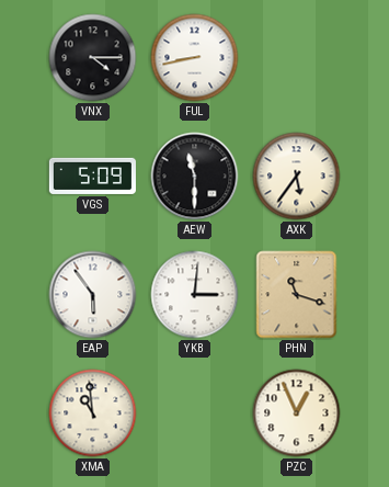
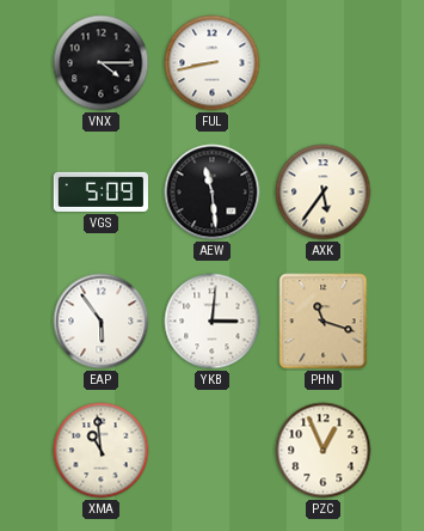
AEW: 11:30 -> 11:29
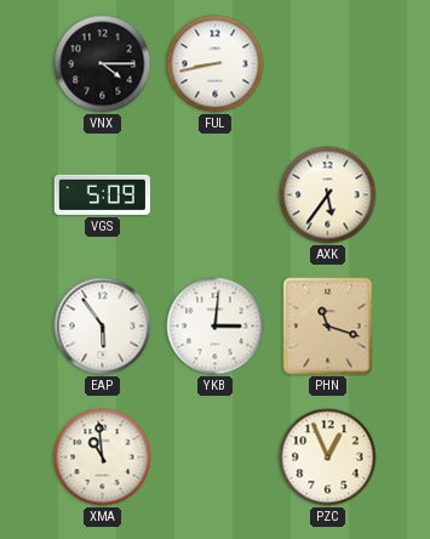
AEW: 11:29 -> none
